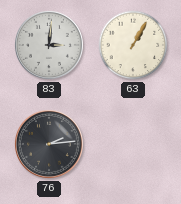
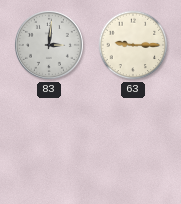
63: 1:05 -> 9:15
76: 2:14 -> none
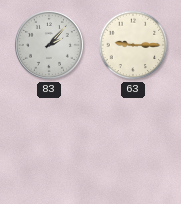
83: 3:01 -> 2:07
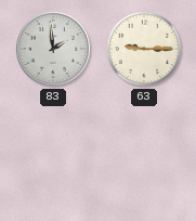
83: 2:07 -> 1:59
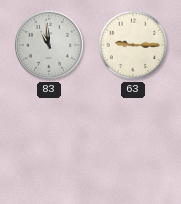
83: 1:59 -> 10:59
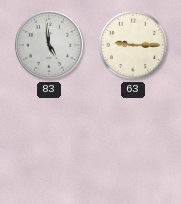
83: 10:59 -> 4:59
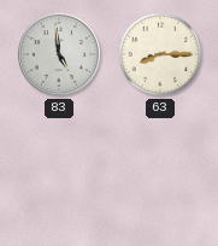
63: 9:15 -> 8:15
